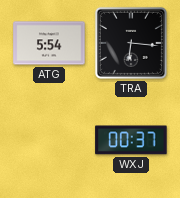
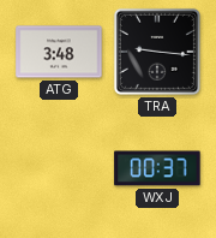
ATG: 5:54 -> 3:48
TRA: 6:16 -> 9:16
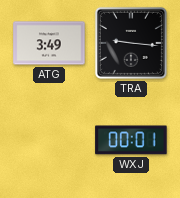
ATG: 3:48 -> 3:49
WXJ: 00:37 -> 00:01
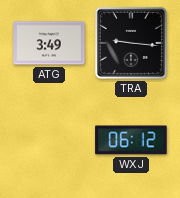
WXJ: 00:01 -> 06:12
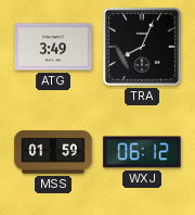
TRA: 9:16 -> 8:04
MSS: none -> 01:59
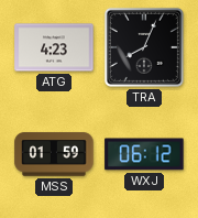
ATG: 3:49 -> 4:23
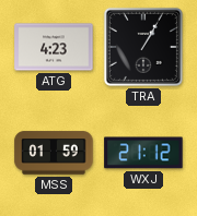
TRA: 8:04 -> 1:05
WXJ: 06:12 -> 21:12
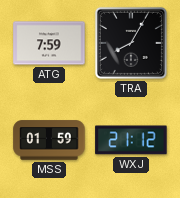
ATG: 4:23 -> 7:59
TRA: 1:05 -> 8:05
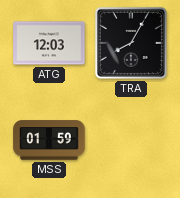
ATG: 7:59 -> 12:03
WXJ: 21:12 -> none
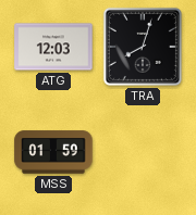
TRA: 8:05 -> 8:03
